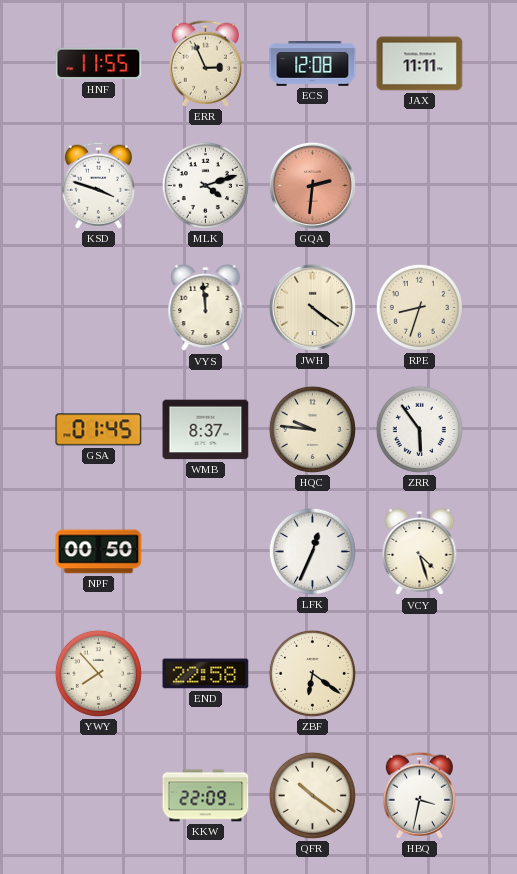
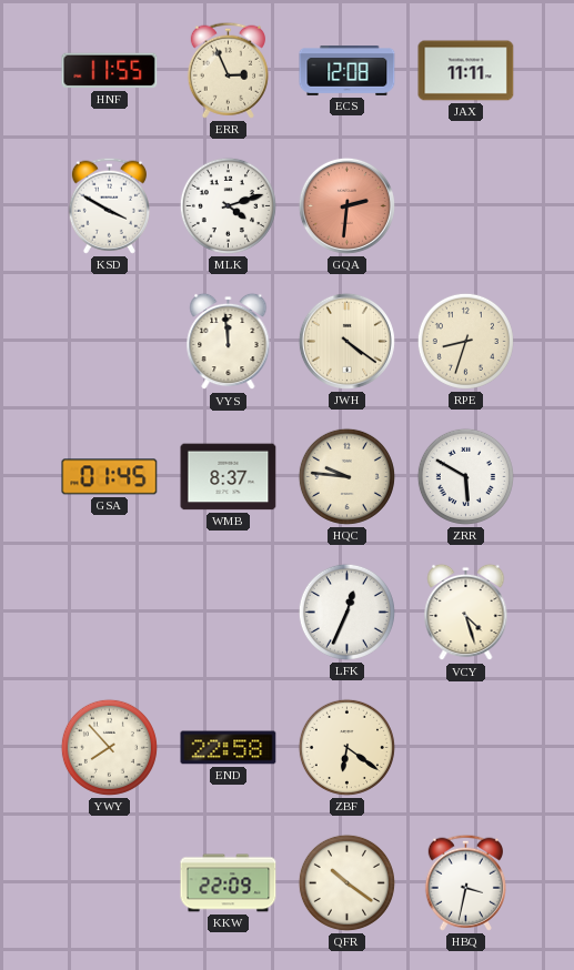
KSD: 3:48 -> 3:50
ZRR: 5:54 -> 5:50
NPF: 00:50 -> none
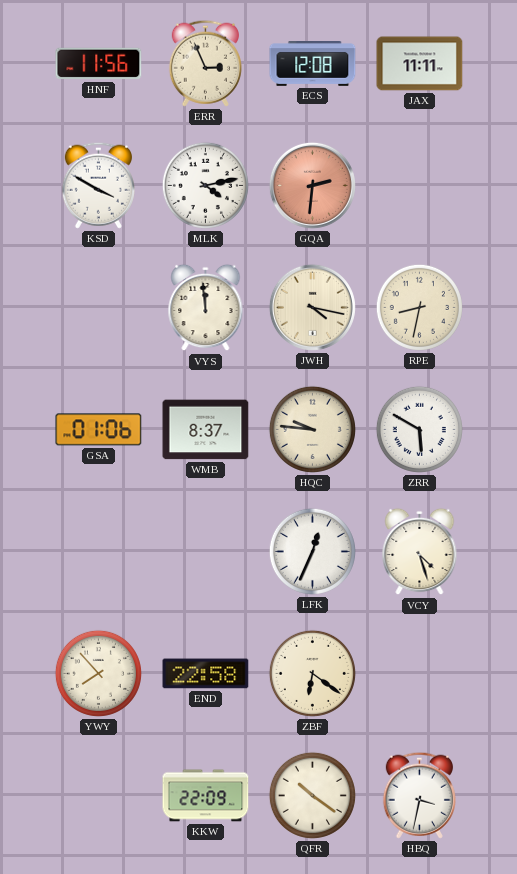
HNF: 11:55 -> 11:56
MLK: 4:12 -> 4:13
JWH: 4:21 -> 4:17
RPE: 8:33 -> 8:32
GSA: 01:45 -> 01:06
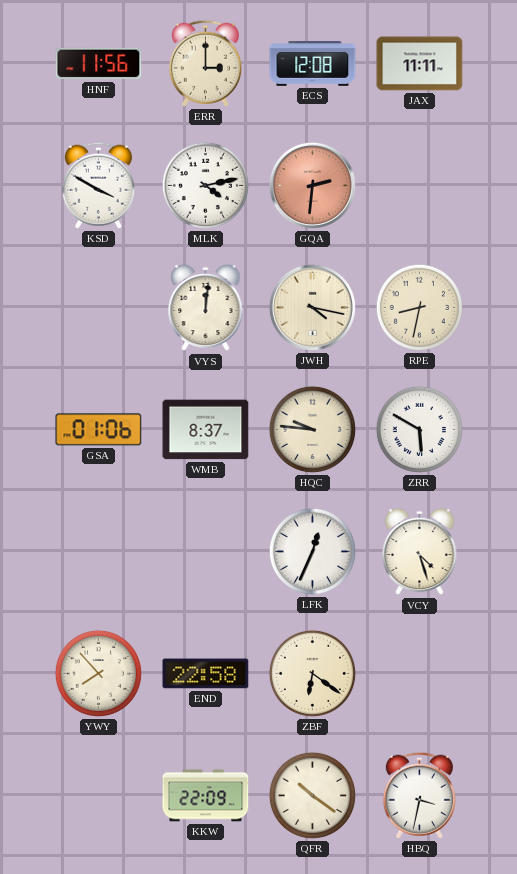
ERR: 2:56 -> 3:00
VYS: 11:59 -> 12:01
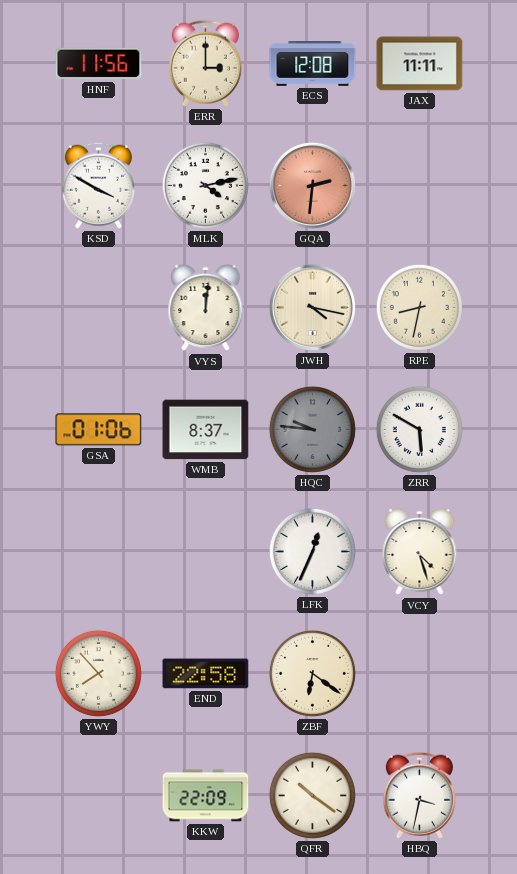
HQC dial: cream -> grey
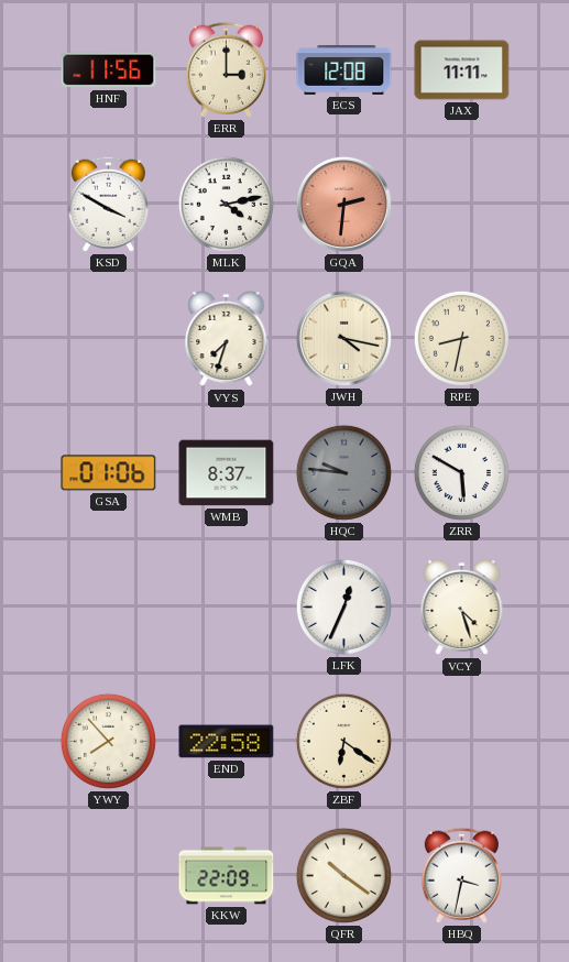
VYS: 12:01 -> 7:33
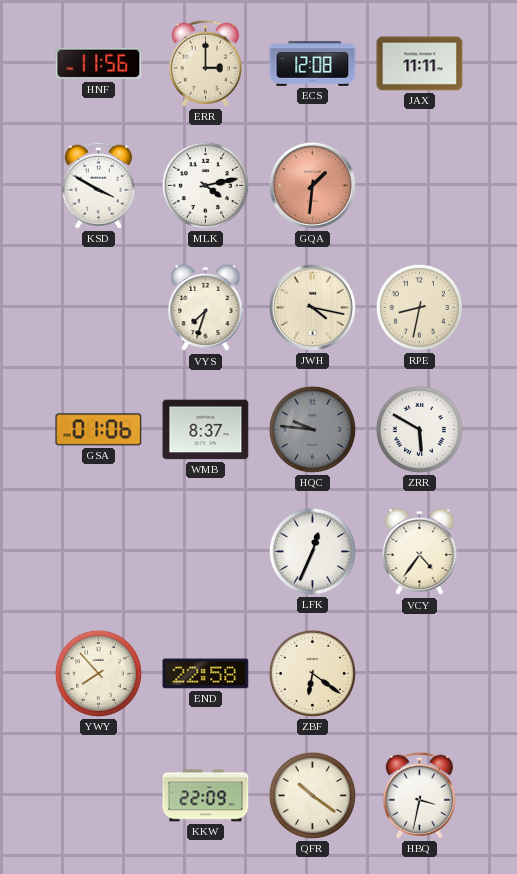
GQA: 2:31 -> 1:31
VCY: 4:27 -> 4:36
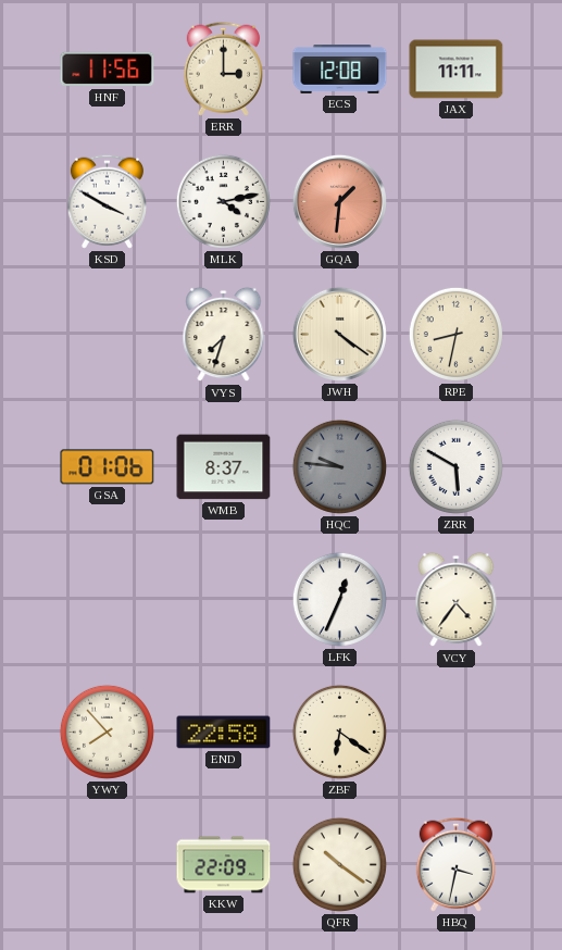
JWH: 4:17 -> 4:21
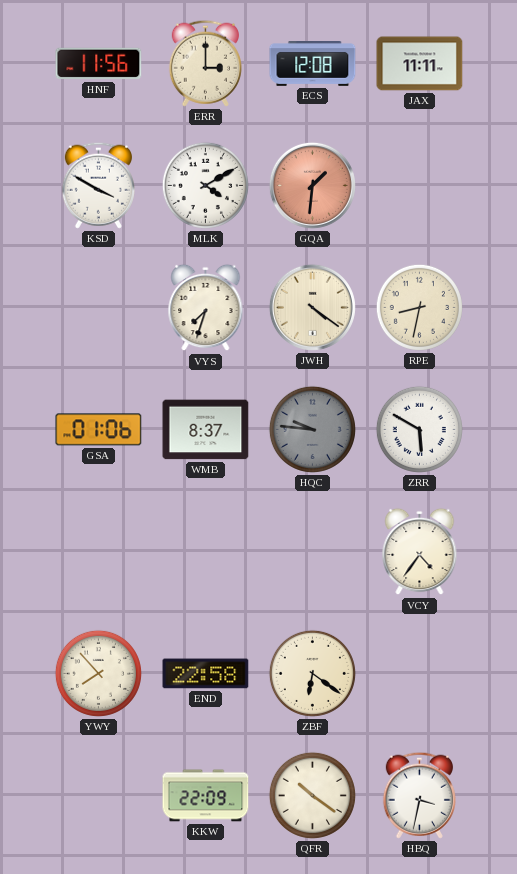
MLK: 4:13 -> 4:10
LFK: 12:34 -> none
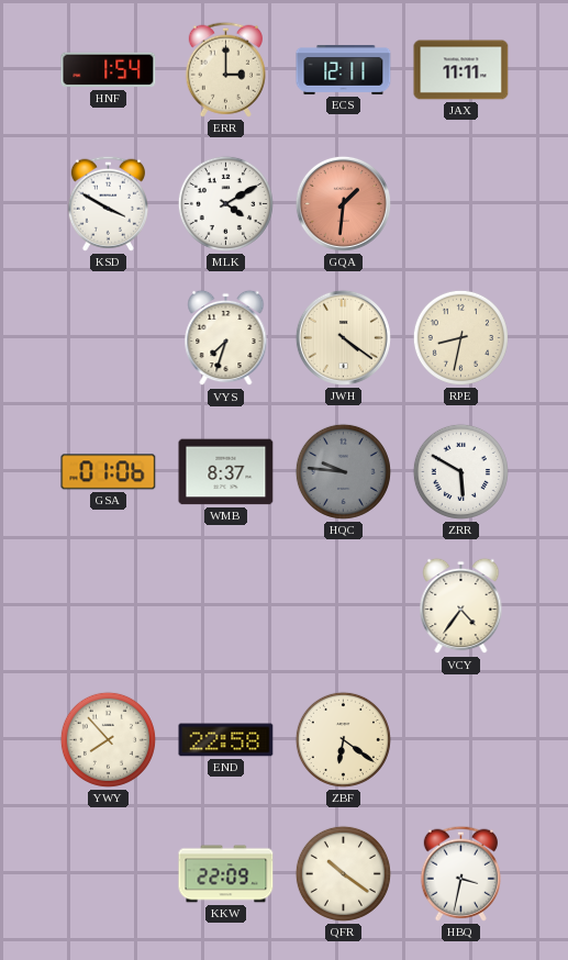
HNF: 11:56 -> 1:54
ECS: 12:08 -> 12:11
